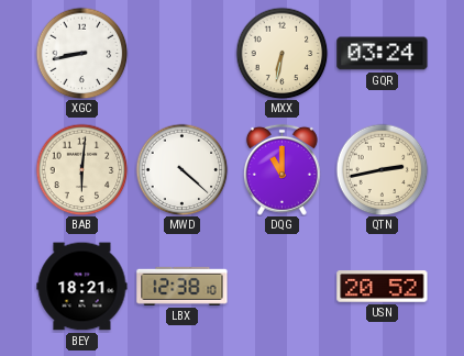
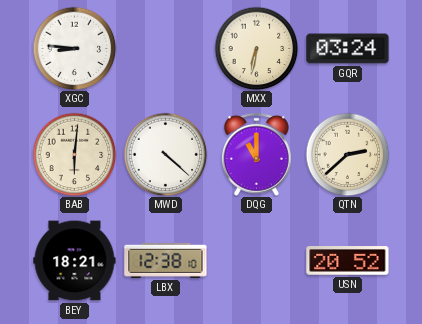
XGC: 8:43 -> 8:46
QTN: 2:43 -> 2:38
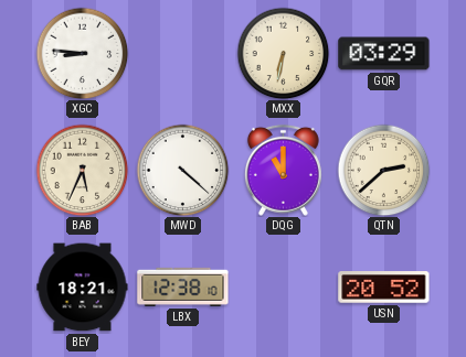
GQR: 03:24 -> 03:29
BAB: 6:01 -> 5:34
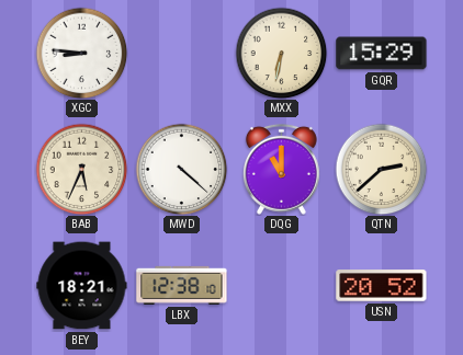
GQR: 03:29 -> 15:29
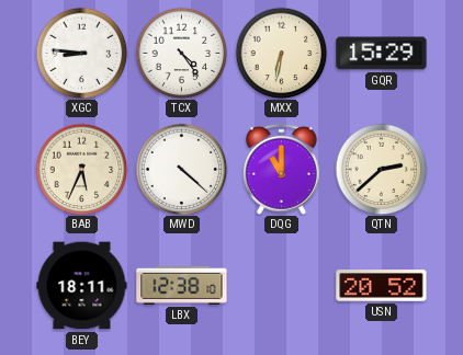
TCX: none -> 4:24
BEY: 18:21 -> 18:11
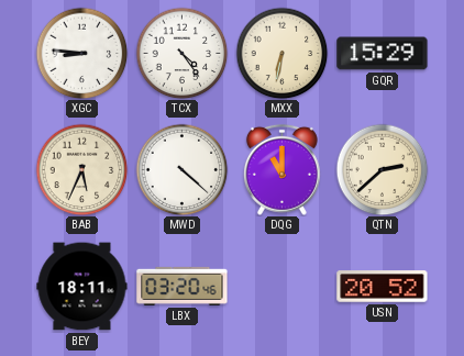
LBX: 12:38 -> 03:20
